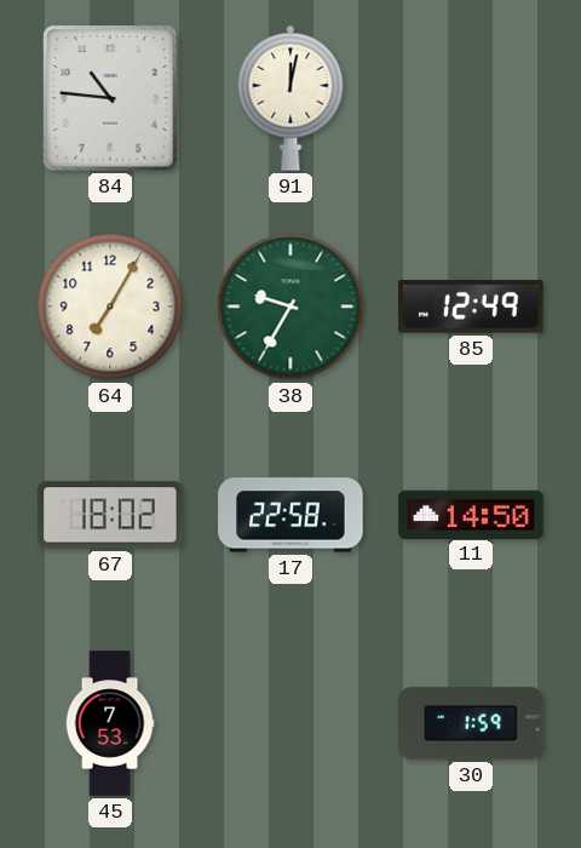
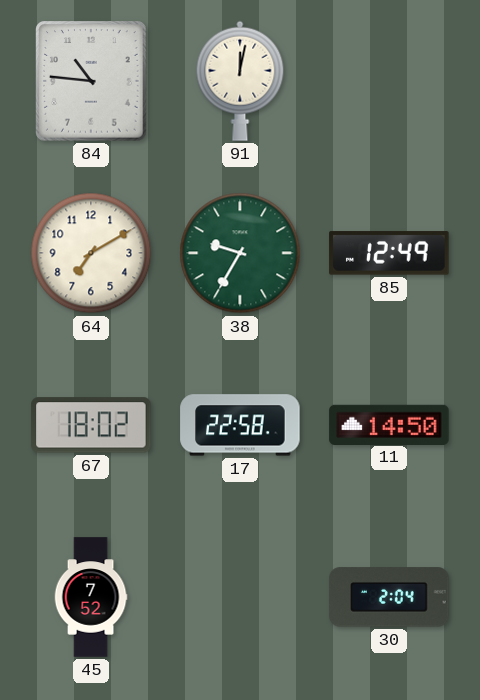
64: 7:05 -> 7:10
45: 7:53 -> 7:52
30: 1:59 -> 2:04
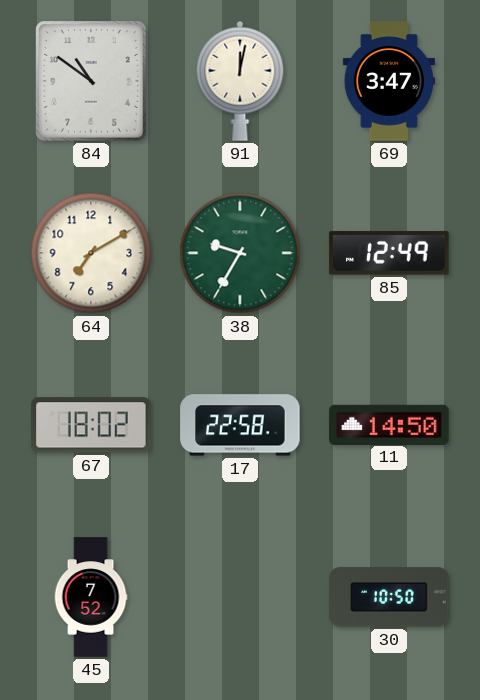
84: 10:46 -> 10:51
69: none -> 3:47
30: 2:04 -> 10:50
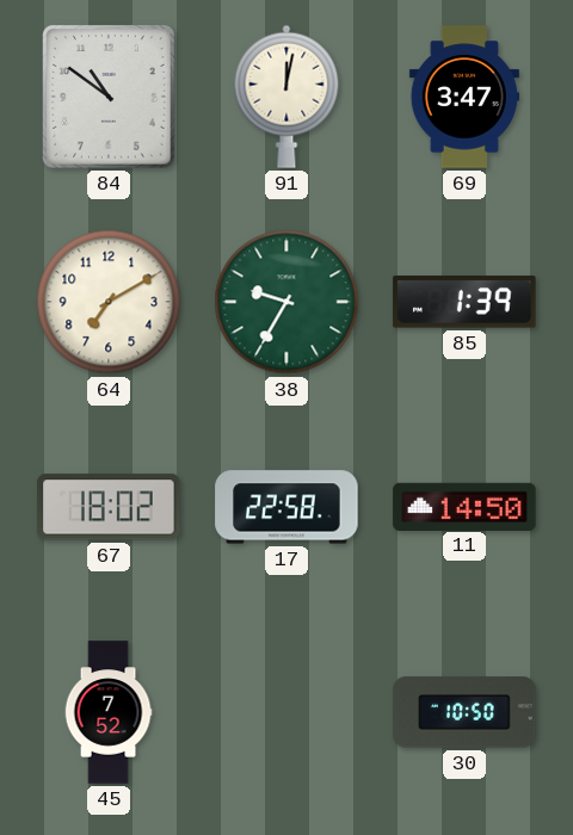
85: 12:49 -> 1:39
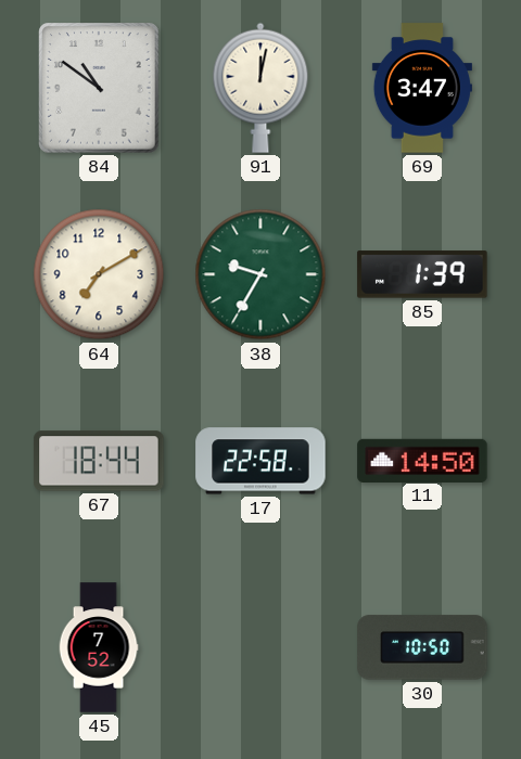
67: 18:02 -> 18:44
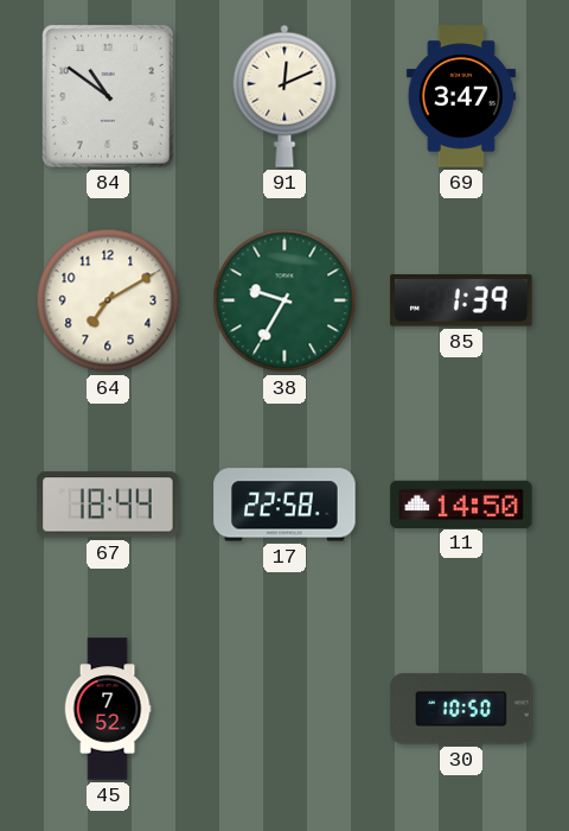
91: 12:02 -> 12:11
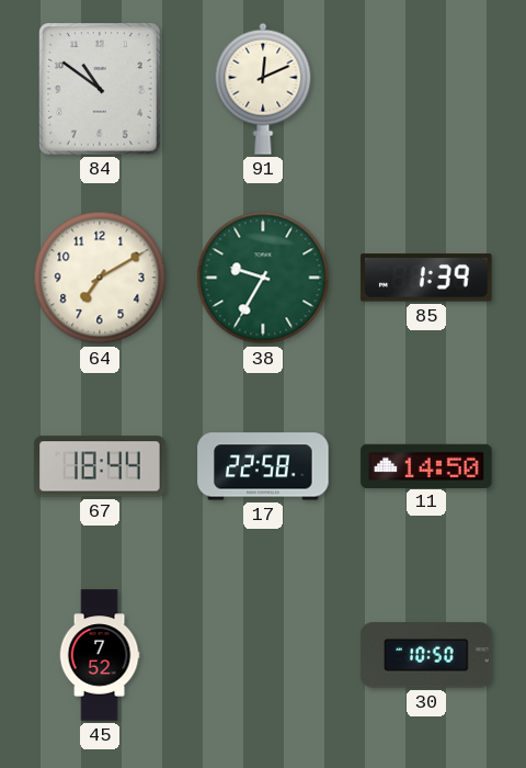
69: 3:47 -> none
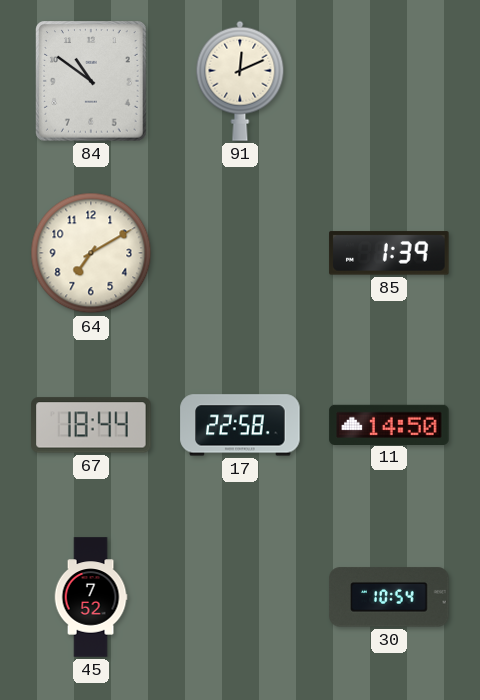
38: 9:35 -> none
30: 10:50 -> 10:54
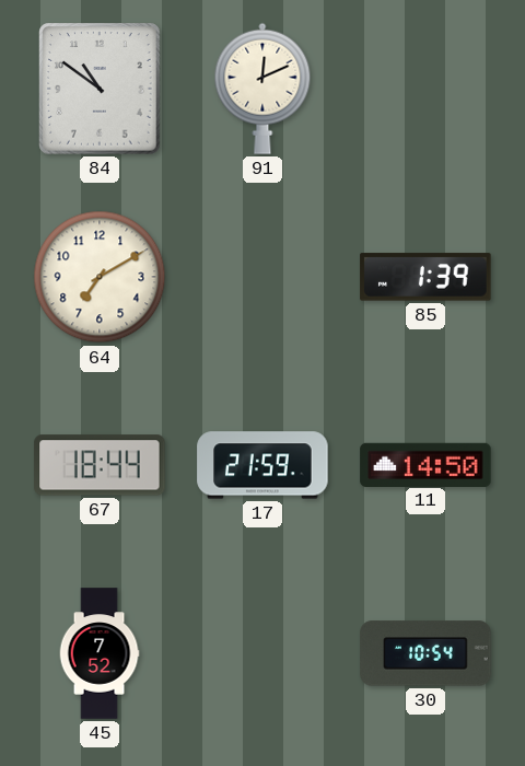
17: 22:58 -> 21:59
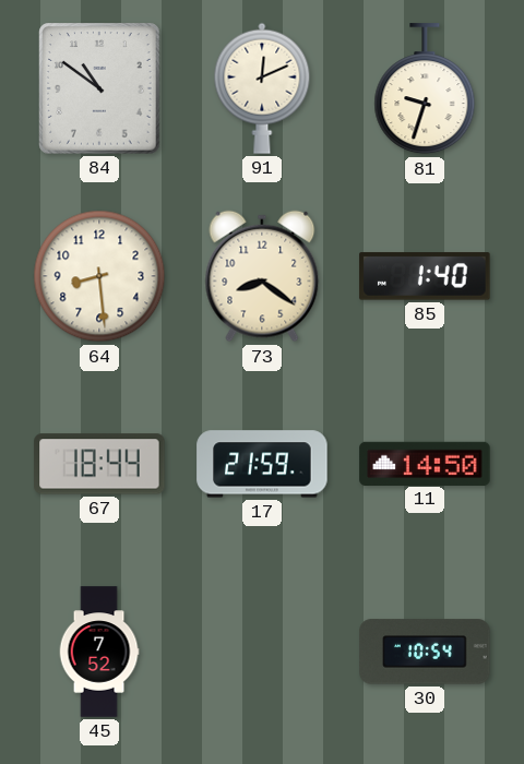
81: none -> 9:33
64: 7:10 -> 8:29
73: none -> 8:21
85: 1:39 -> 1:40
